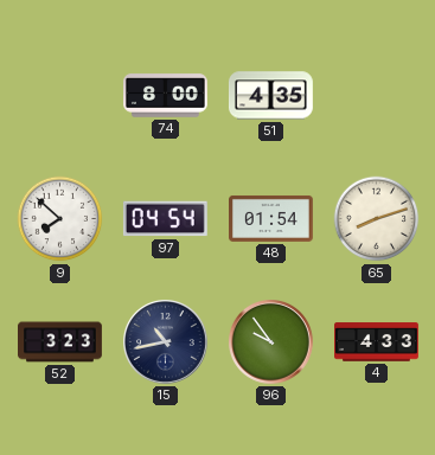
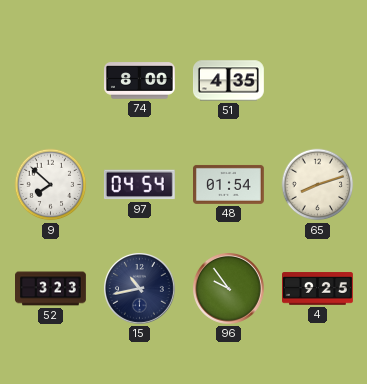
4: 4:33 -> 9:25
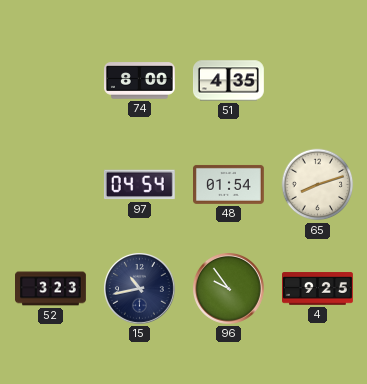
9: 7:52 -> none
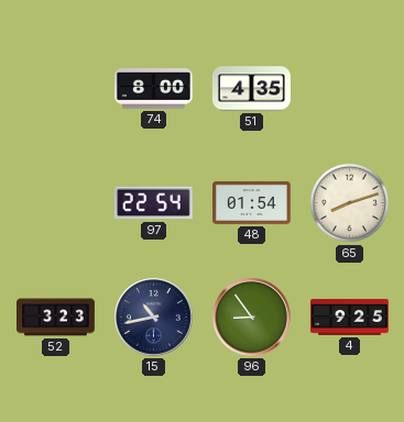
97: 04:54 -> 22:54
96: 9:54 -> 8:54
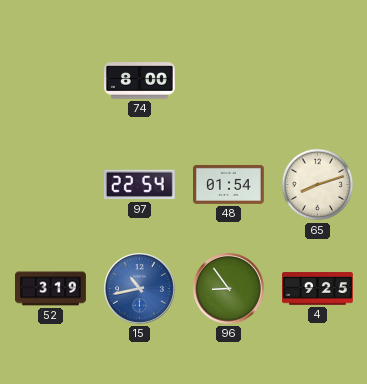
51: 4:35 -> none
52: 3:23 -> 3:19
15 dial: navy -> blue
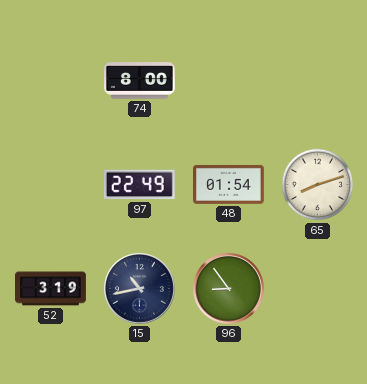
97: 22:54 -> 22:49
15 dial: blue -> navy
4: 9:25 -> none
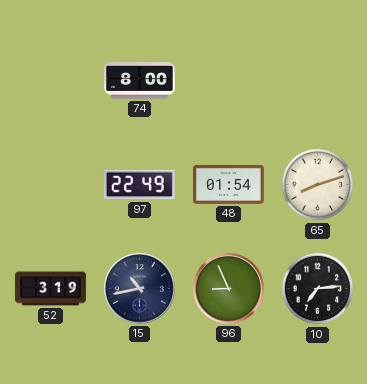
96: 8:54 -> 8:56
10: none -> 7:14
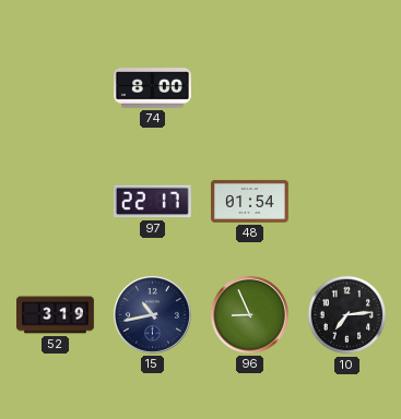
97: 22:49 -> 22:17
65: 8:12 -> none
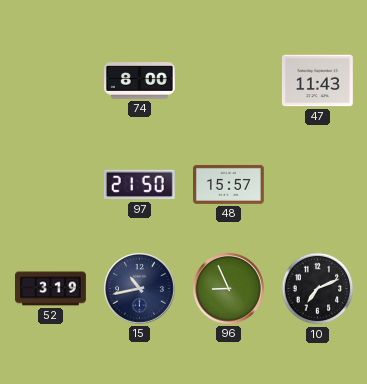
47: none -> 11:43
97: 22:17 -> 21:50
48: 01:54 -> 15:57
10: 7:14 -> 7:11
